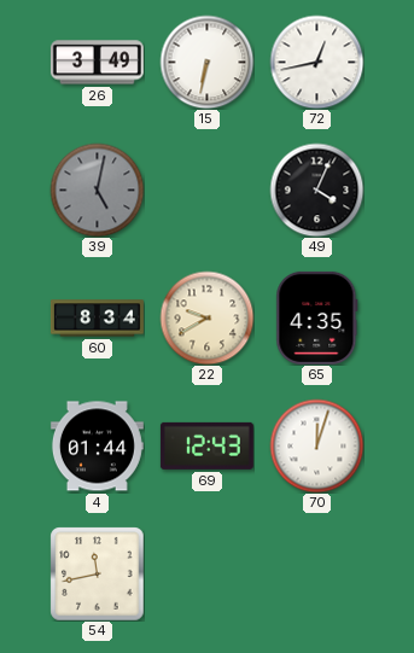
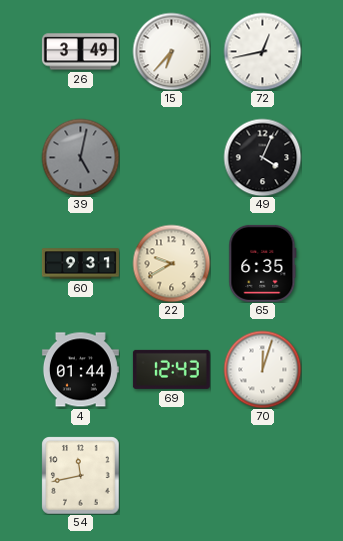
15: 6:32 -> 6:37
60: 8:34 -> 9:31
65: 4:35 -> 6:35
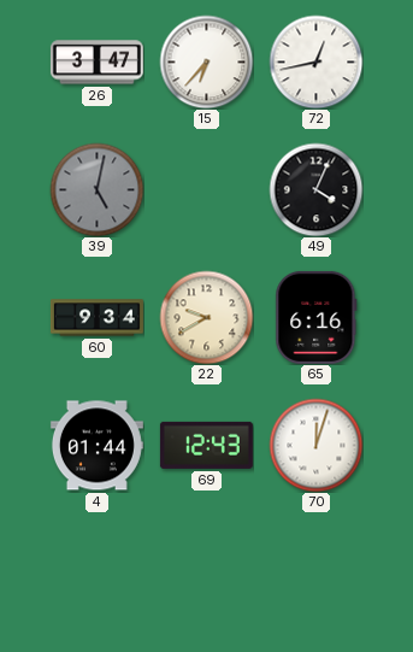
26: 3:49 -> 3:47
60: 9:31 -> 9:34
65: 6:35 -> 6:16
54: 11:43 -> none
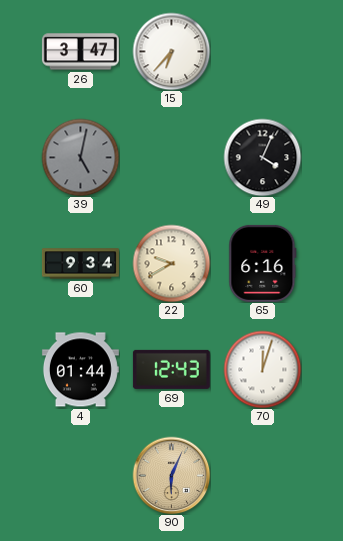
72: 12:43 -> none
90: none -> 6:04
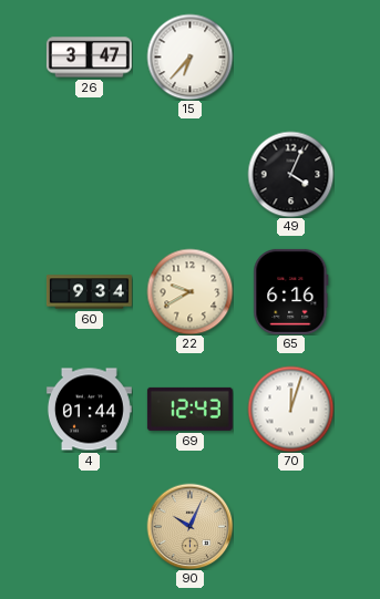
39: 5:02 -> none
90: 6:04 -> 10:04
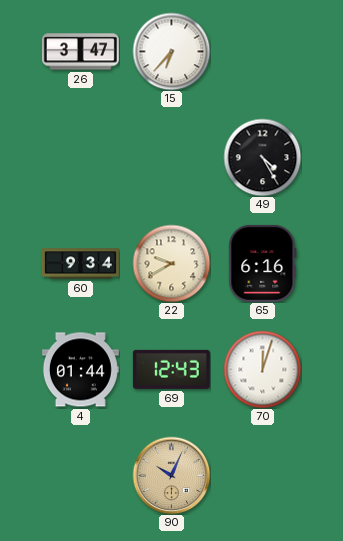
49: 4:04 -> 4:25
